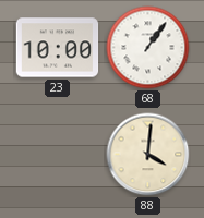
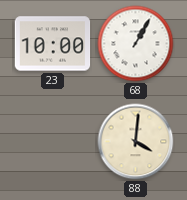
68: 1:06 -> 1:05
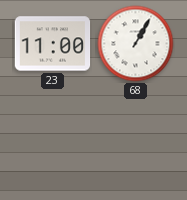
23: 10:00 -> 11:00
88: 4:01 -> none
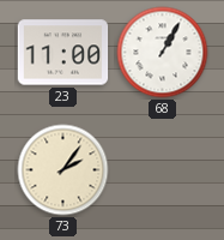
73: none -> 2:06
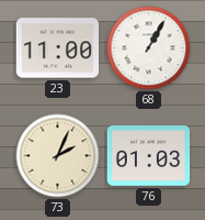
73: 2:06 -> 2:04
76: none -> 01:03
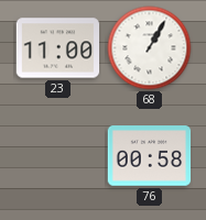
73: 2:04 -> none
76: 01:03 -> 00:58
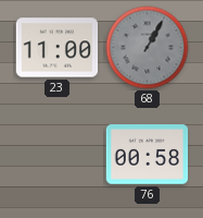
68 dial: white -> grey
